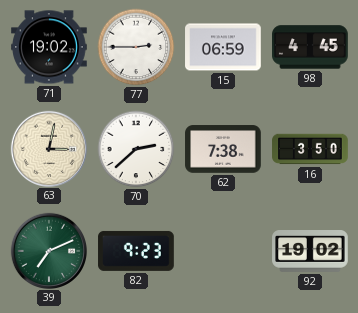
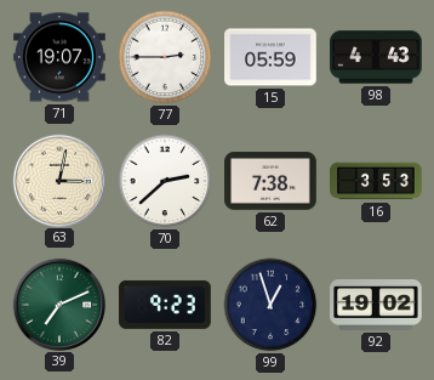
71: 19:02 -> 19:07
15: 06:59 -> 05:59
98: 4:45 -> 4:43
16: 3:50 -> 3:53
99: none -> 12:57
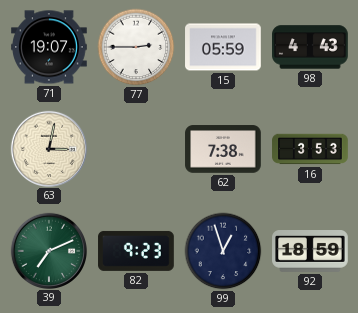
70: 2:38 -> none
92: 19:02 -> 18:59
